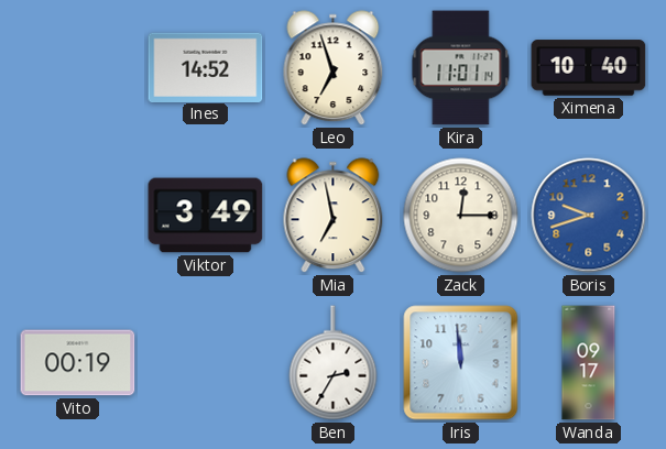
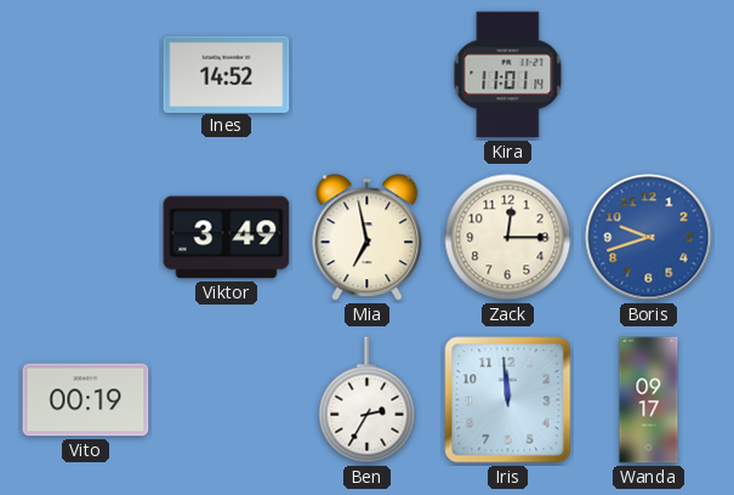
Leo: 6:57 -> none
Ximena: 10:40 -> none
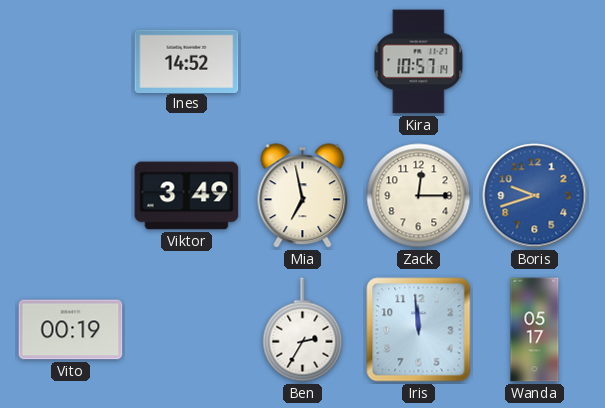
Kira: 11:01 -> 10:57
Wanda: 09:17 -> 05:17
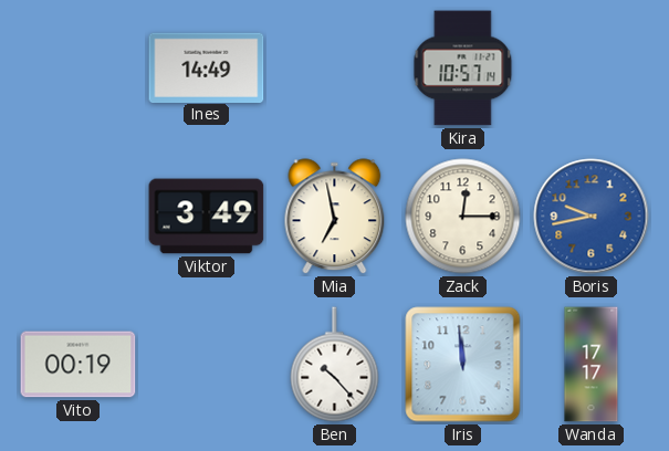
Ines: 14:52 -> 14:49
Boris: 9:42 -> 9:43
Ben: 2:35 -> 10:23
Wanda: 05:17 -> 17:17
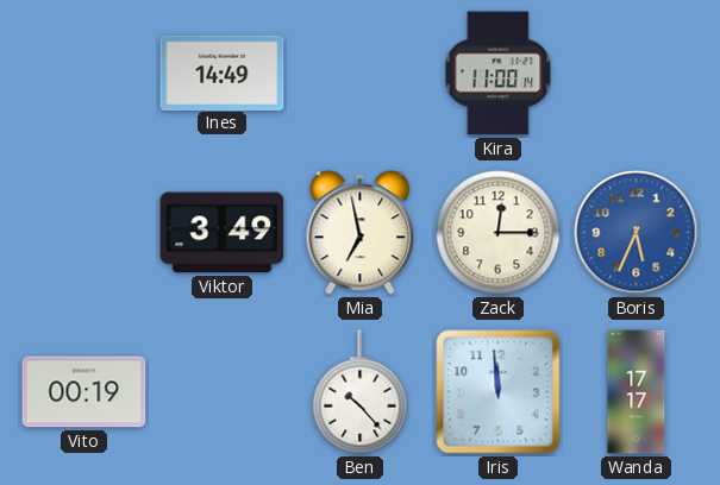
Kira: 10:57 -> 11:00
Boris: 9:43 -> 5:34
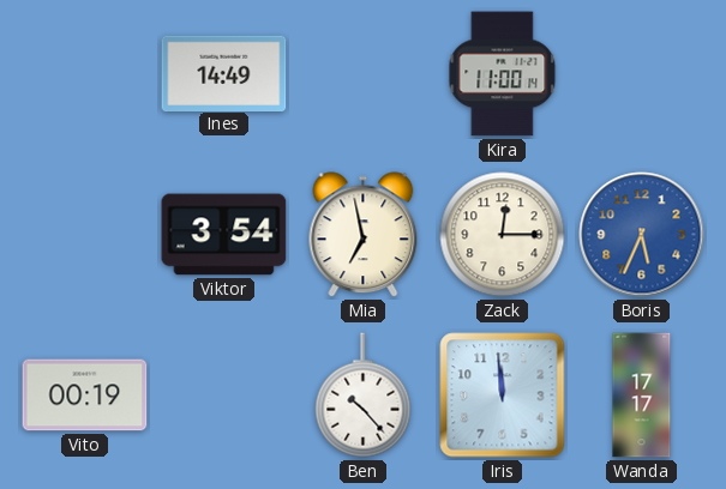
Viktor: 3:49 -> 3:54
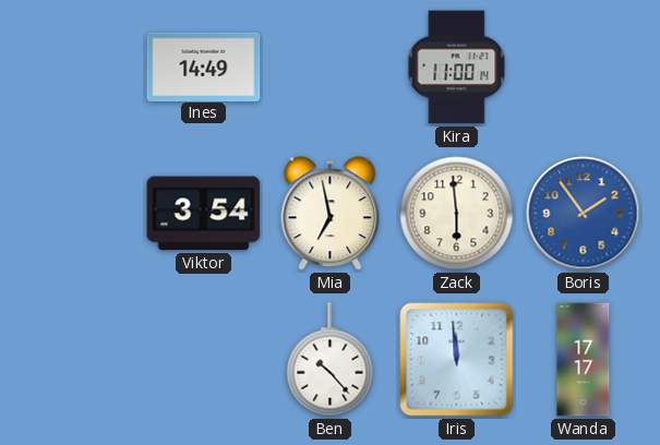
Zack: 12:15 -> 5:59
Boris: 5:34 -> 1:54
Vito: 00:19 -> none
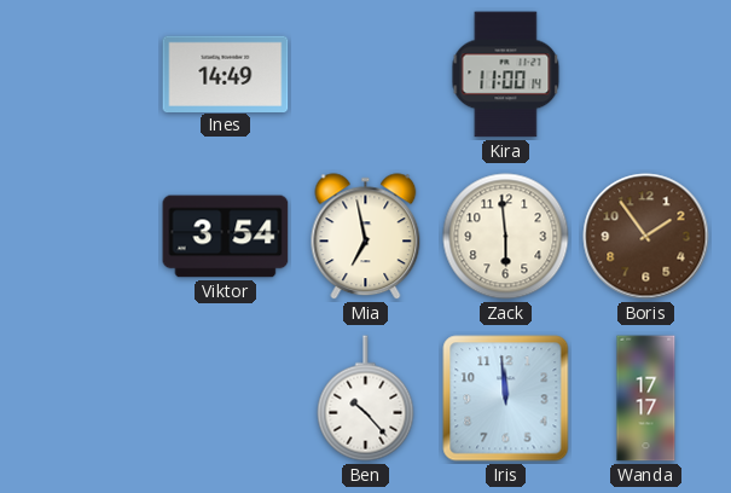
Boris dial: blue -> brown
